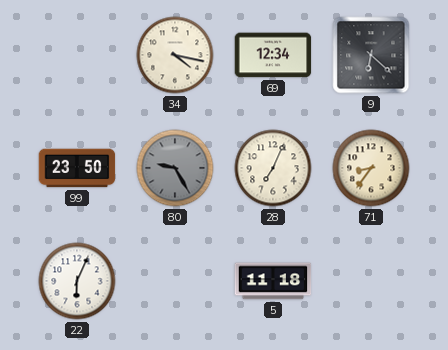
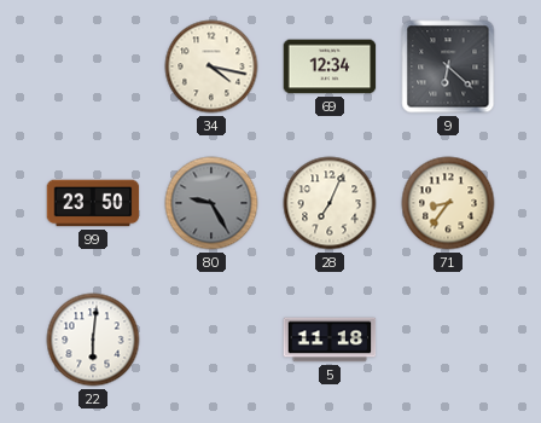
22: 6:04 -> 6:01
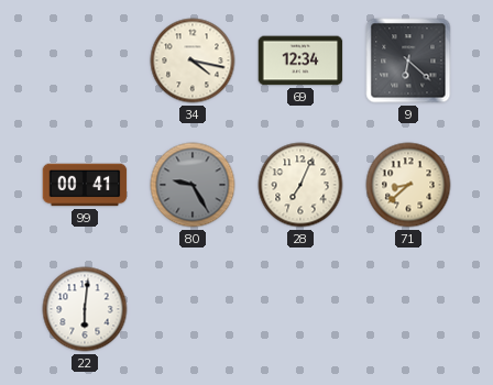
99: 23:50 -> 00:41
71: 8:36 -> 8:38
5: 11:18 -> none
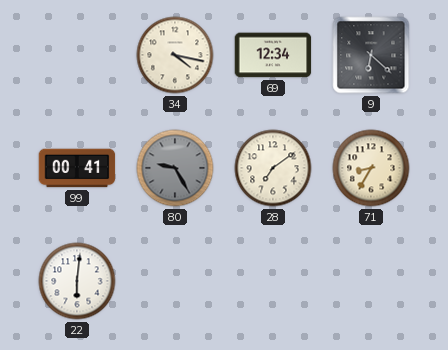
28: 7:04 -> 7:09
71: 8:38 -> 8:35
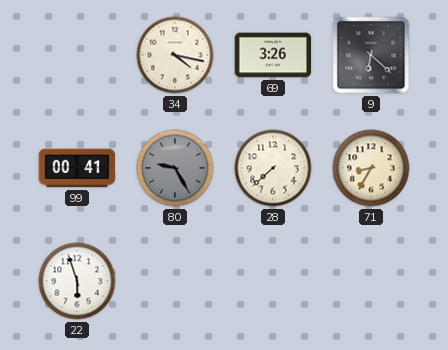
69: 12:34 -> 3:26
28: 7:09 -> 7:38
22: 6:01 -> 5:57
